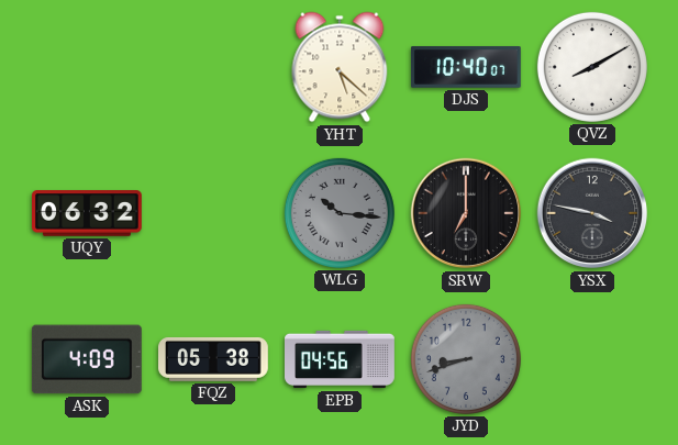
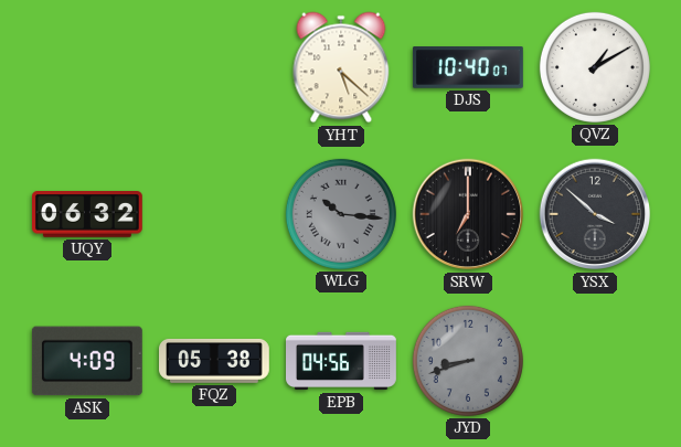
QVZ: 8:10 -> 1:10
YSX: 3:47 -> 3:52
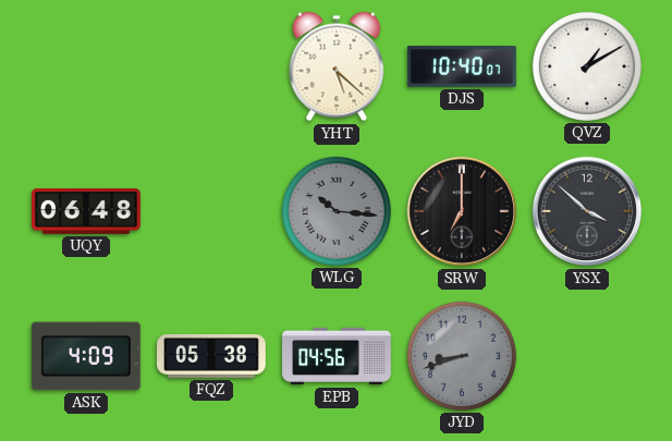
UQY: 06:32 -> 06:48
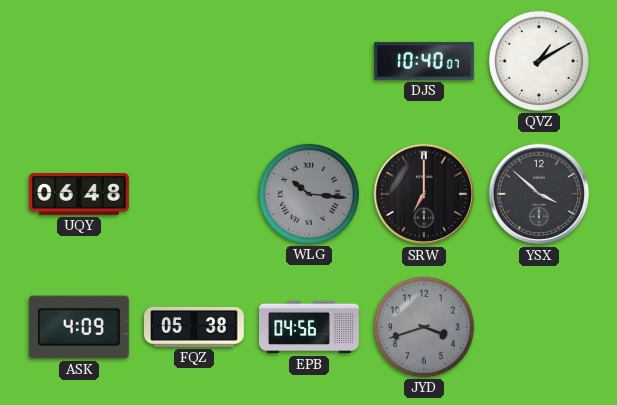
YHT: 5:22 -> none
JYD: 8:42 -> 3:42
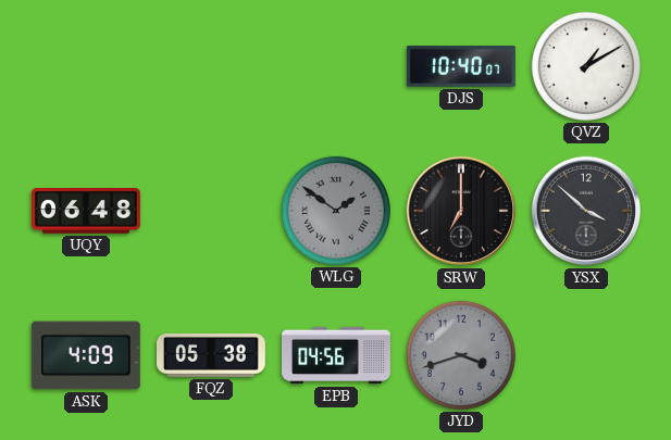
WLG: 10:16 -> 1:51
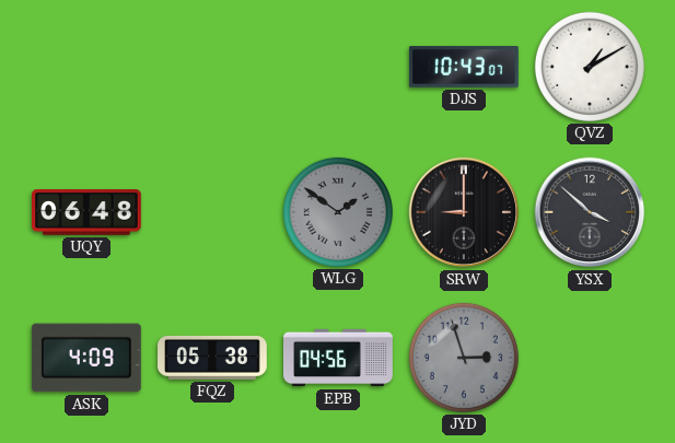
DJS: 10:40 -> 10:43
SRW: 7:00 -> 9:00
JYD: 3:42 -> 2:57
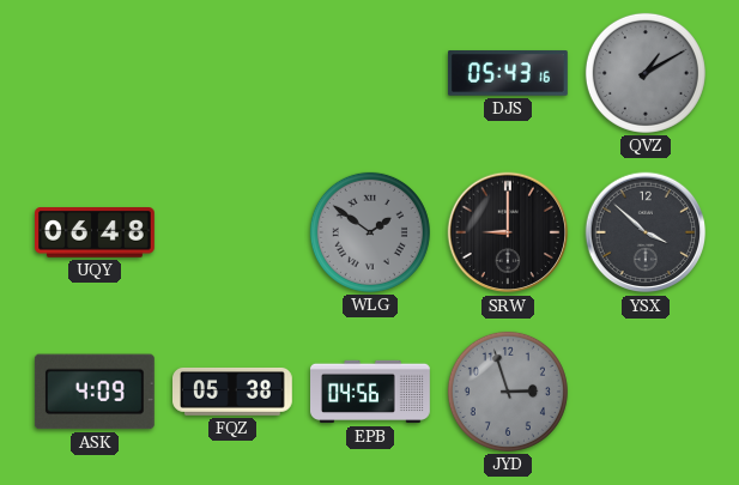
DJS: 10:43 -> 05:43
QVZ dial: white -> grey
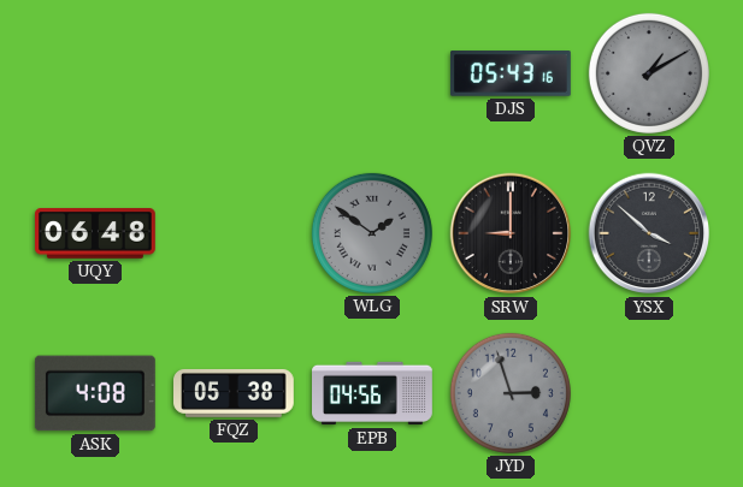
ASK: 4:09 -> 4:08
